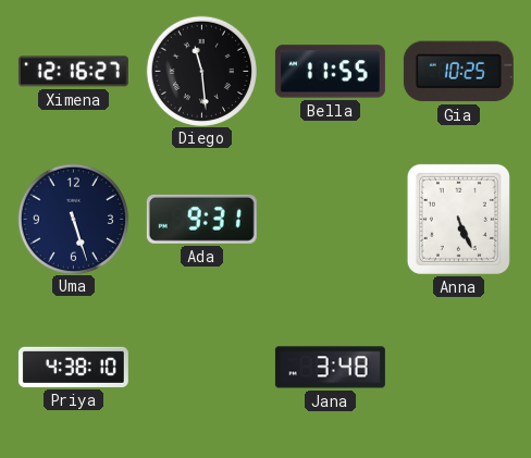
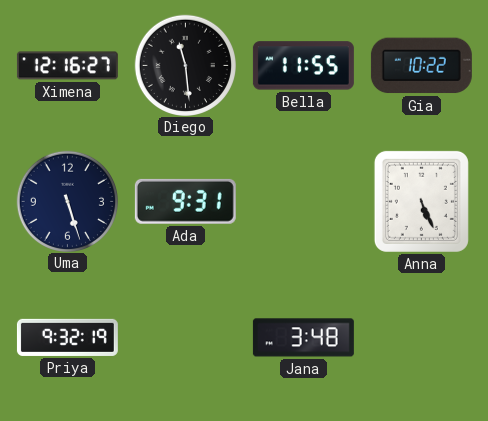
Gia: 10:25 -> 10:22
Priya: 4:38 -> 9:32
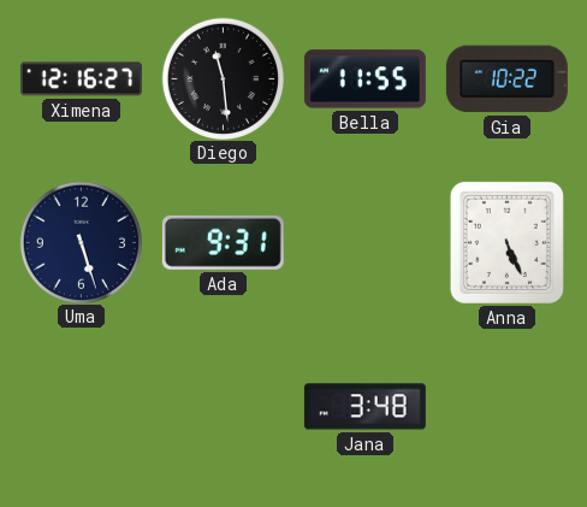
Priya: 9:32 -> none
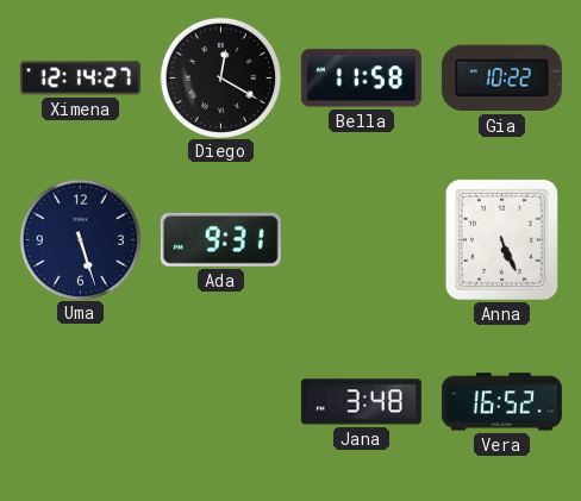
Ximena: 12:16 -> 12:14
Diego: 11:29 -> 12:20
Bella: 11:55 -> 11:58
Vera: none -> 16:52
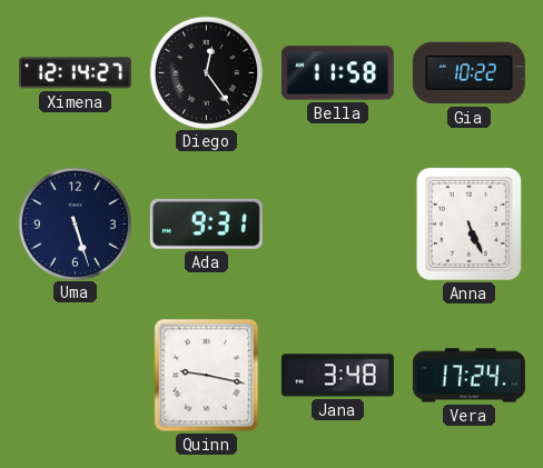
Diego: 12:20 -> 12:24
Quinn: none -> 9:17
Vera: 16:52 -> 17:24
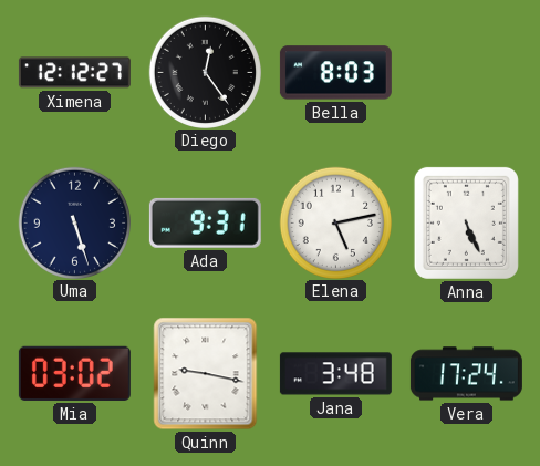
Ximena: 12:14 -> 12:12
Bella: 11:58 -> 8:03
Gia: 10:22 -> none
Elena: none -> 5:13
Mia: none -> 03:02
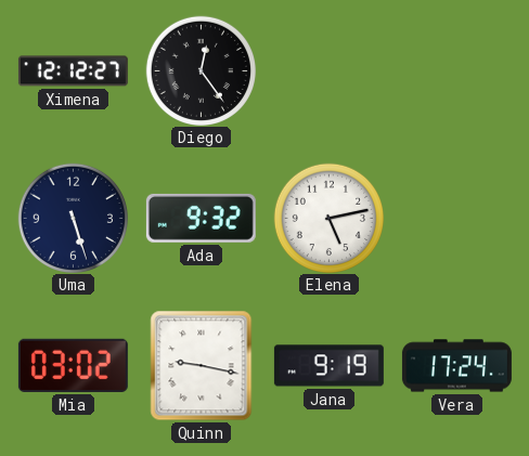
Bella: 8:03 -> none
Ada: 9:31 -> 9:32
Anna: 5:26 -> none
Jana: 3:48 -> 9:19
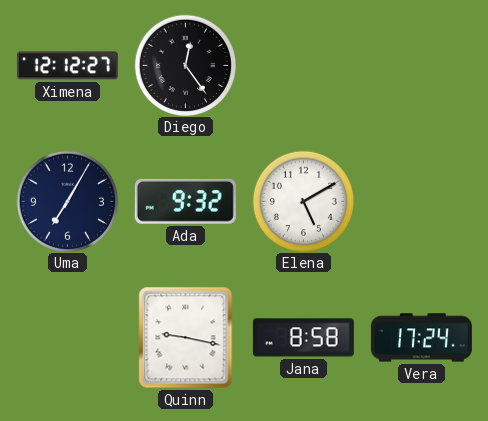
Uma: 5:27 -> 7:05
Elena: 5:13 -> 5:10
Mia: 03:02 -> none
Jana: 9:19 -> 8:58
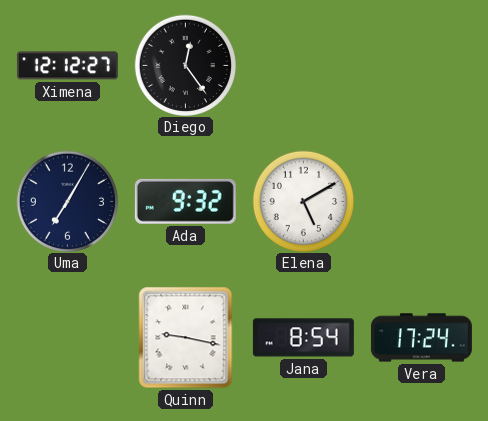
Jana: 8:58 -> 8:54
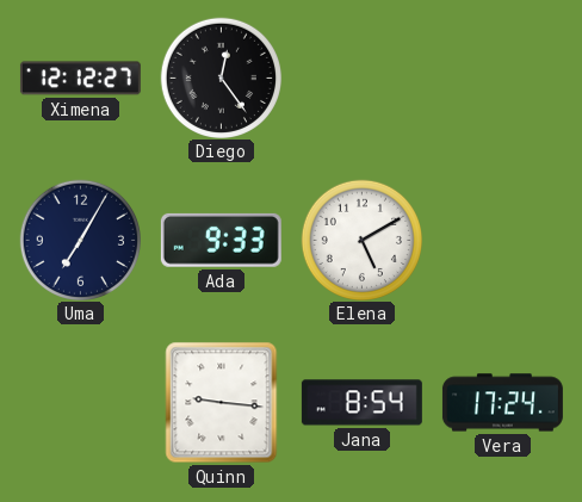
Ada: 9:32 -> 9:33
Quinn: 9:17 -> 9:16
